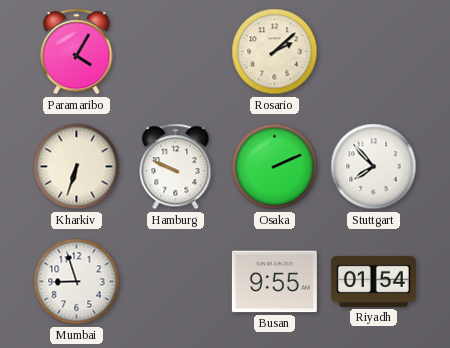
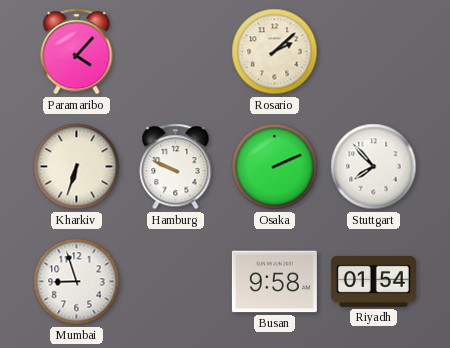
Paramaribo: 4:05 -> 4:07
Busan: 9:55 -> 9:58
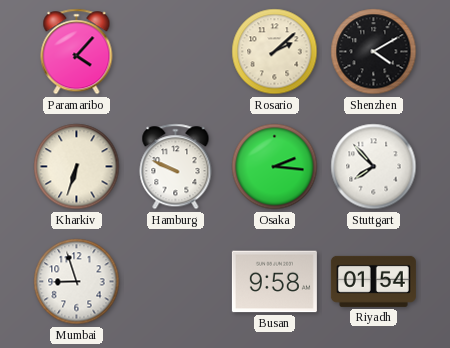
Shenzhen: none -> 4:10
Osaka: 2:11 -> 2:16
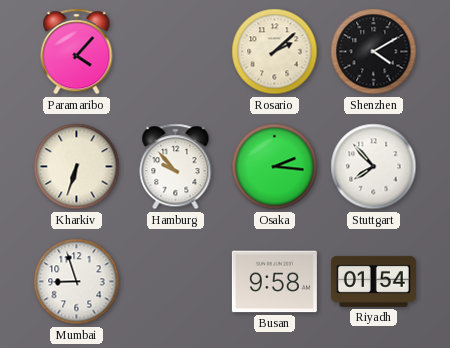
Hamburg: 9:49 -> 9:53
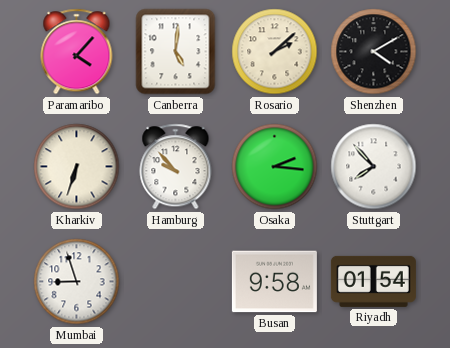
Canberra: none -> 5:01
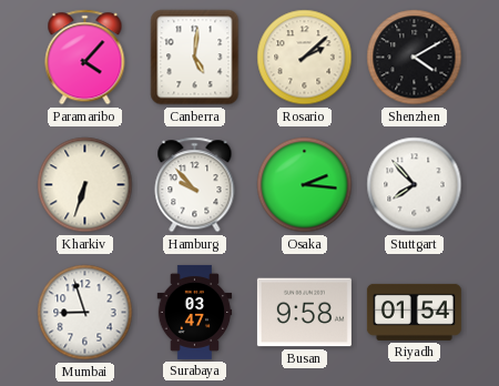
Surabaya: none -> 03:47
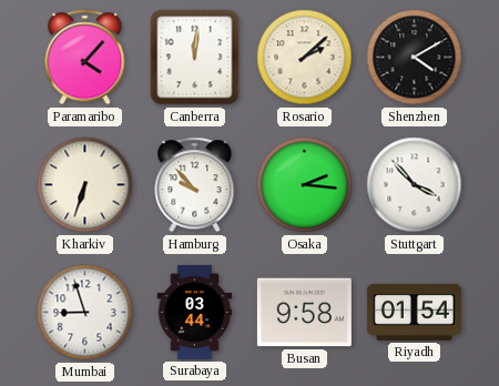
Canberra: 5:01 -> 12:01
Stuttgart: 7:53 -> 3:53
Surabaya: 03:47 -> 03:44
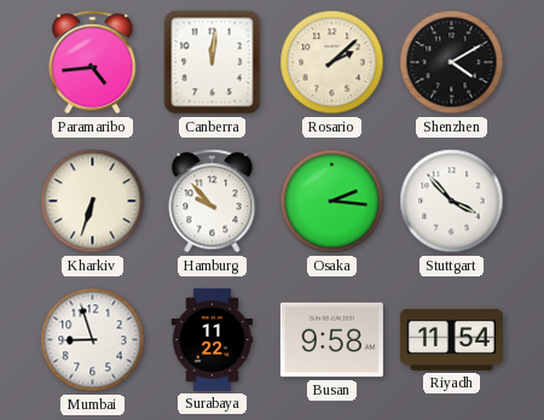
Paramaribo: 4:07 -> 4:44
Surabaya: 03:44 -> 11:22
Riyadh: 01:54 -> 11:54
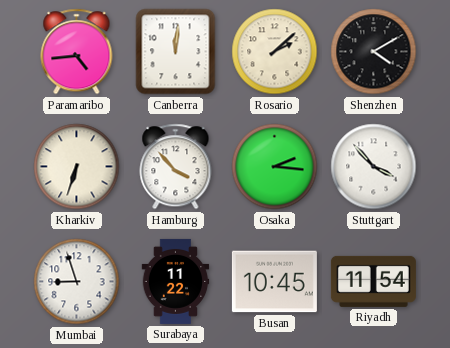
Hamburg: 9:53 -> 3:53
Busan: 9:58 -> 10:45
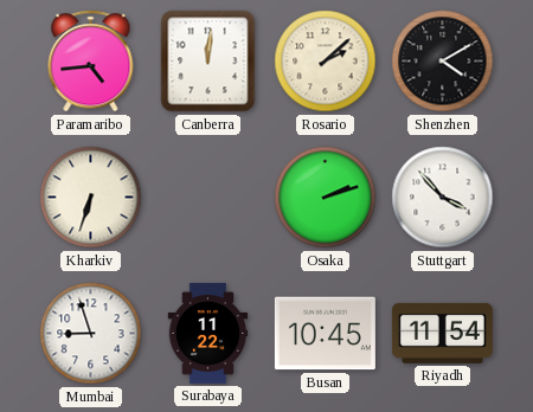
Hamburg: 3:53 -> none
Osaka: 2:16 -> 2:12
